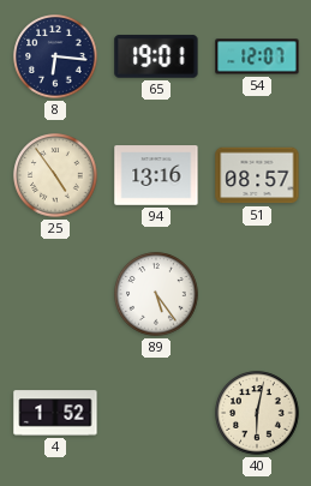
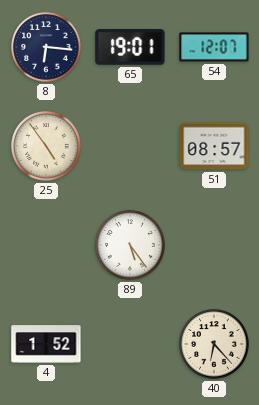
94: 13:16 -> none
40: 6:02 -> 6:23
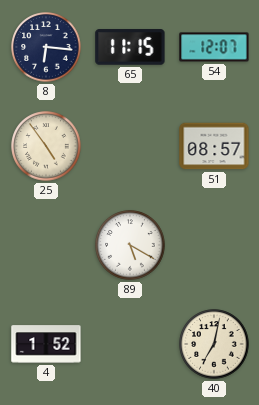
65: 19:01 -> 11:15
89: 5:24 -> 5:20
40: 6:23 -> 7:02
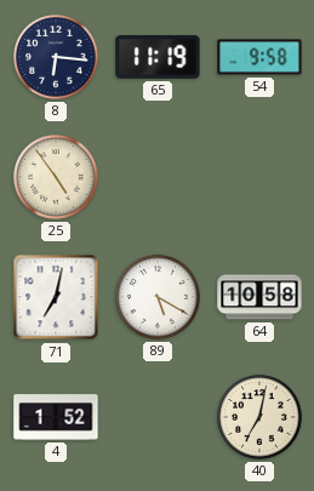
65: 11:15 -> 11:19
54: 12:07 -> 9:58
51: 08:57 -> none
71: none -> 7:02
64: none -> 10:58
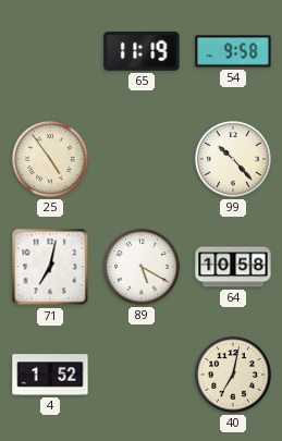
8: 6:16 -> none
99: none -> 10:23
